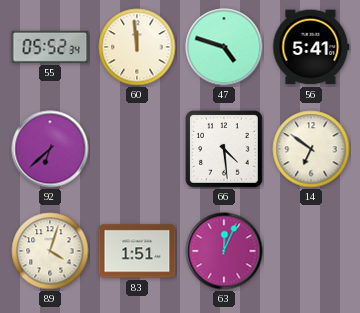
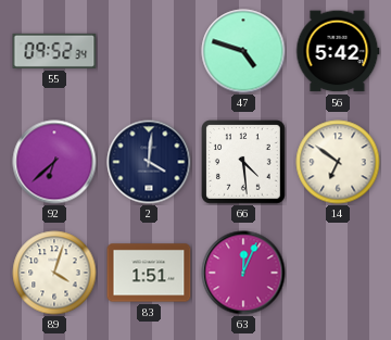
55: 05:52 -> 09:52
60: 11:59 -> none
56: 5:41 -> 5:42
2: none -> 4:01
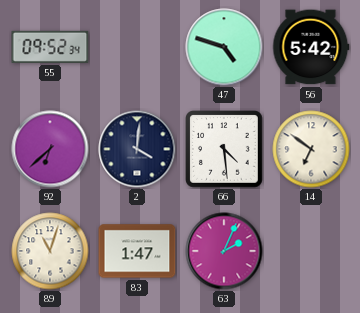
89: 4:03 -> 11:03
83: 1:51 -> 1:47
63: 12:04 -> 2:04
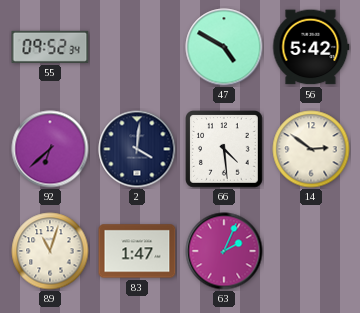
47: 4:48 -> 4:50
14: 6:51 -> 2:51
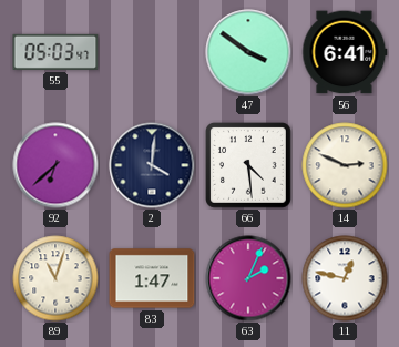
55: 09:52 -> 05:03
47: 4:50 -> 3:51
56: 5:42 -> 6:41
14: 2:51 -> 2:49
11: none -> 12:47
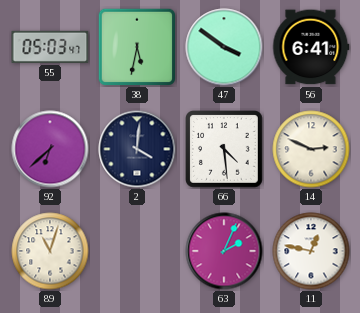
38: none -> 5:32
83: 1:47 -> none
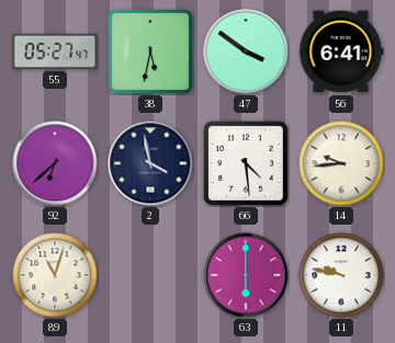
55: 05:03 -> 05:27
2: 4:01 -> 3:58
14: 2:49 -> 9:44
63: 2:04 -> 6:00
11: 12:47 -> 9:47
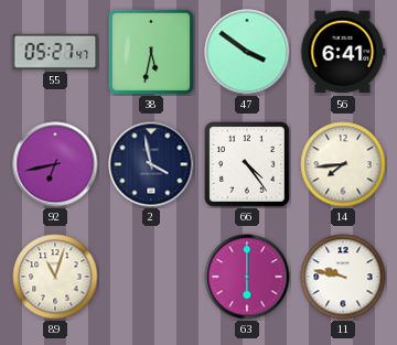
92: 6:38 -> 6:43
66: 4:29 -> 4:24
14: 9:44 -> 7:44
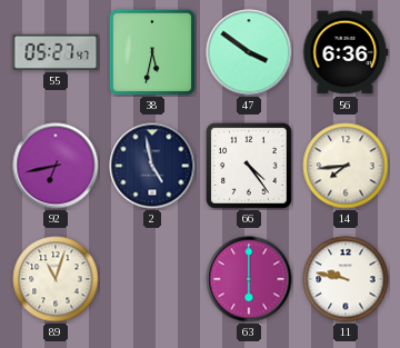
56: 6:41 -> 6:36
2: 3:58 -> 4:58
